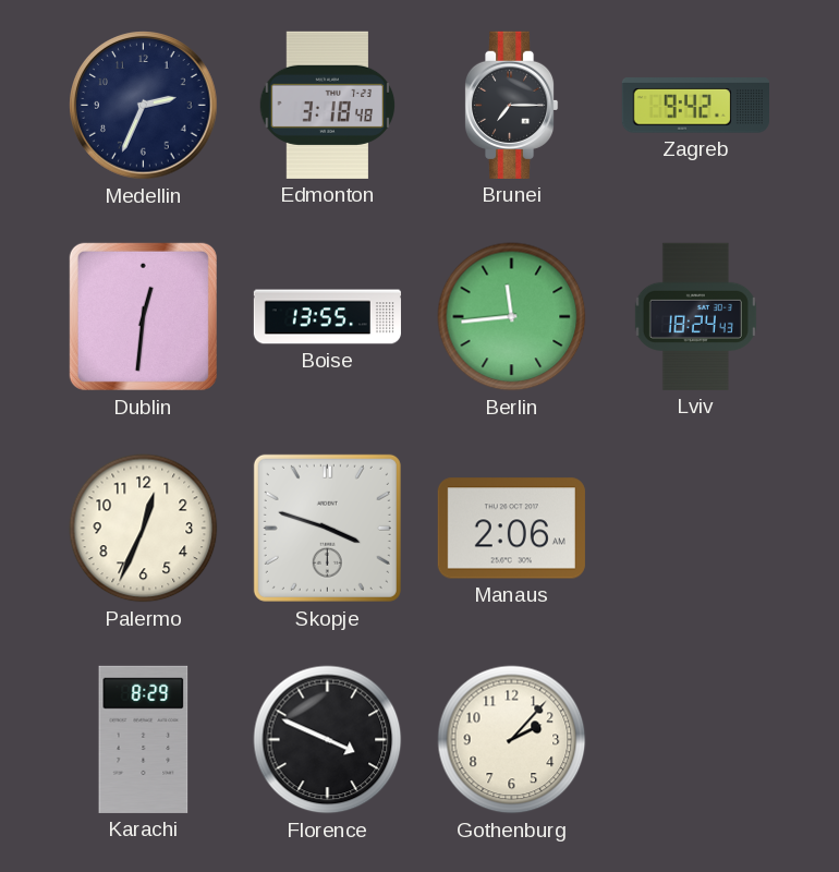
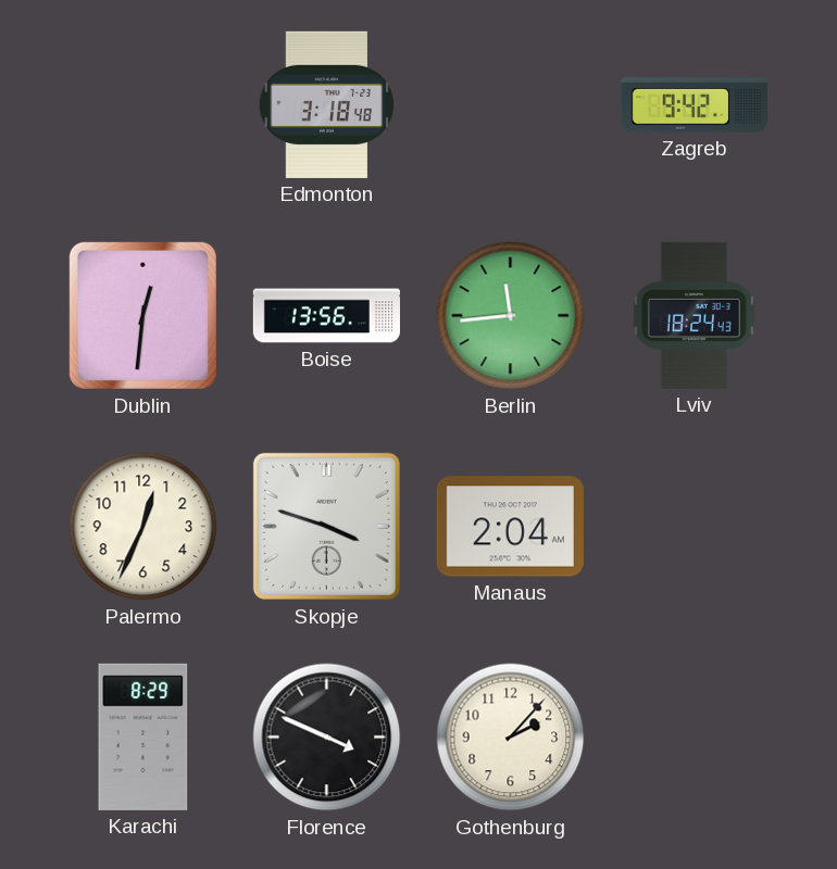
Medellin: 2:34 -> none
Brunei: 7:15 -> none
Boise: 13:55 -> 13:56
Manaus: 2:06 -> 2:04
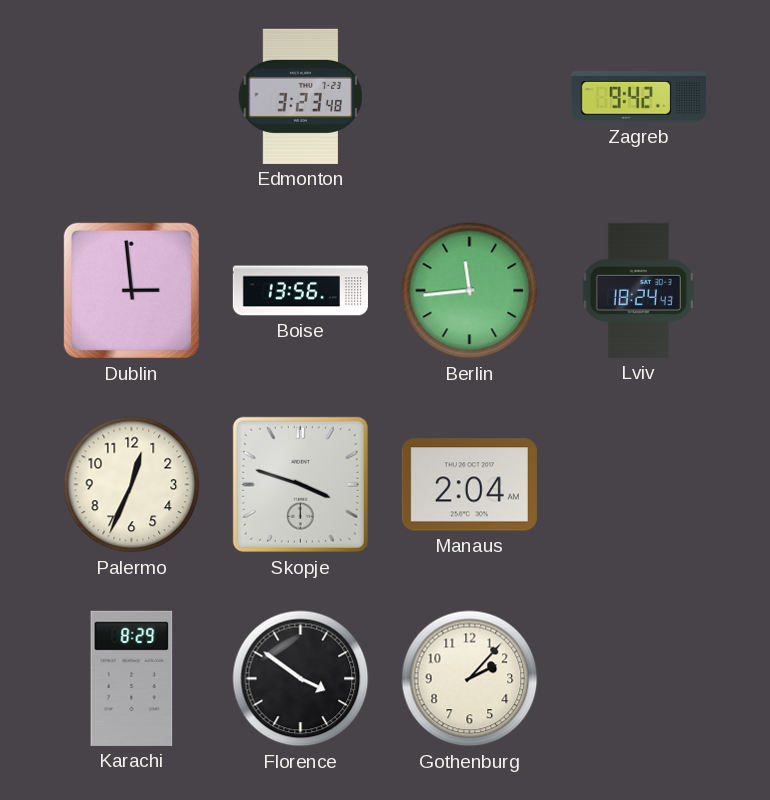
Edmonton: 3:18 -> 3:23
Dublin: 12:31 -> 2:59
Florence: 3:49 -> 3:51
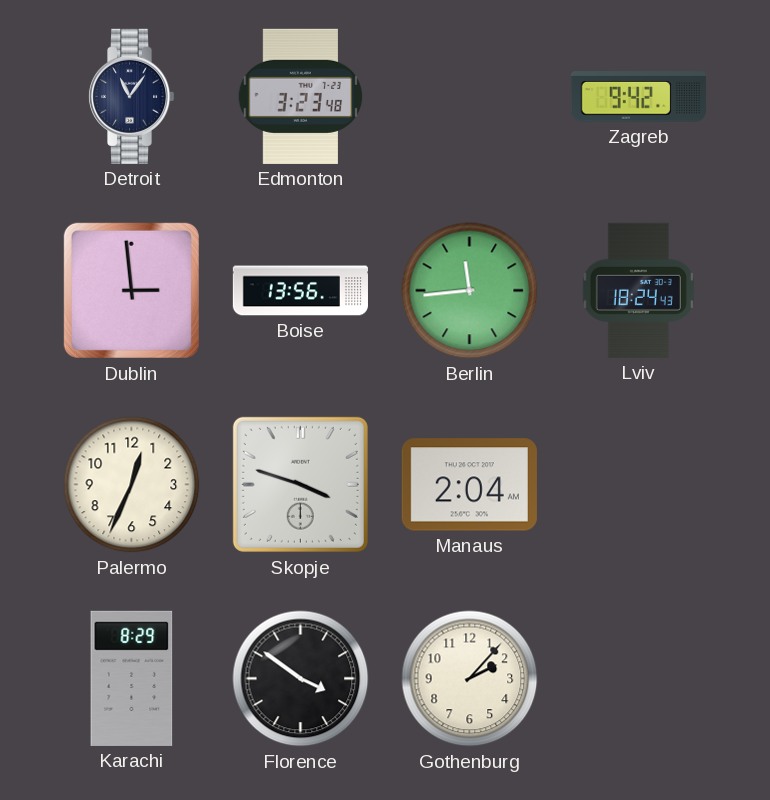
Detroit: none -> 11:06
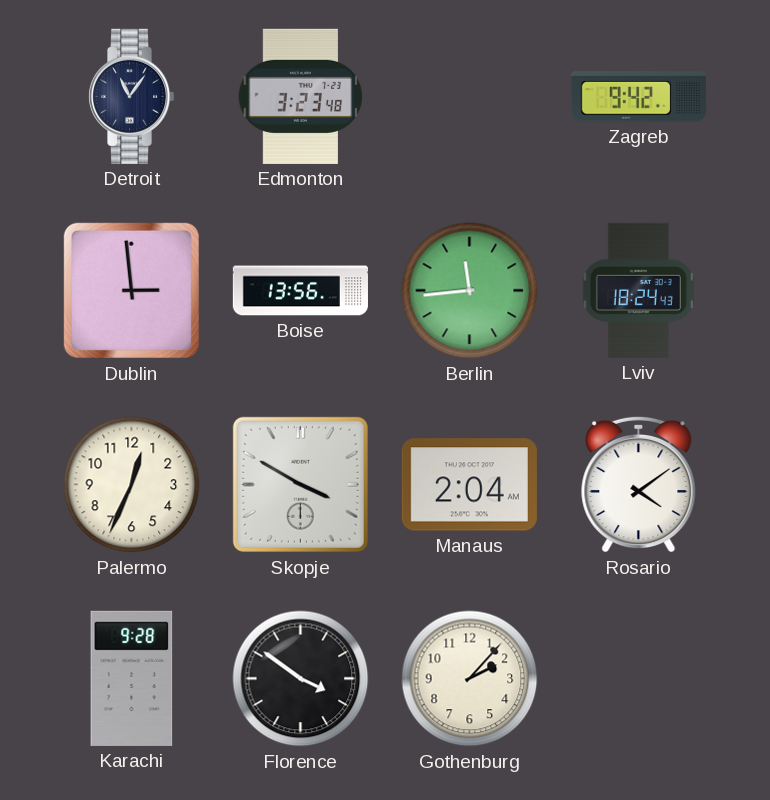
Skopje: 3:48 -> 3:50
Rosario: none -> 4:09
Karachi: 8:29 -> 9:28
